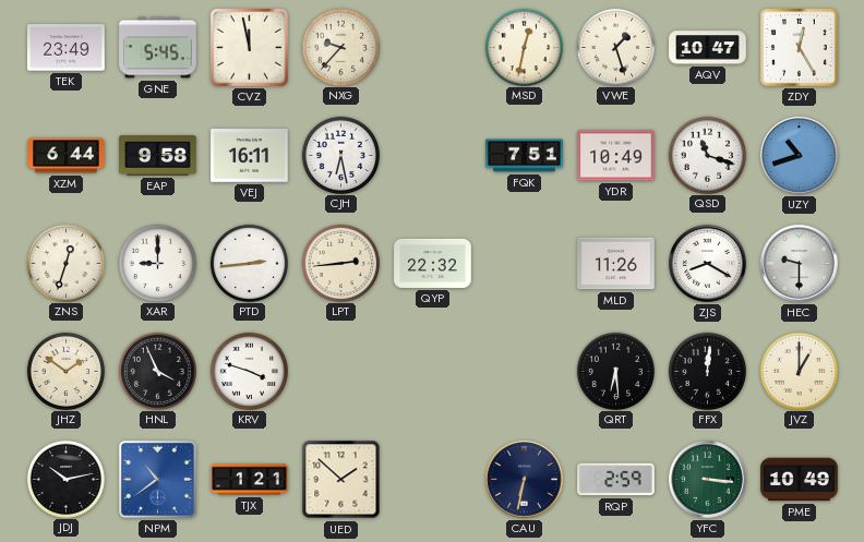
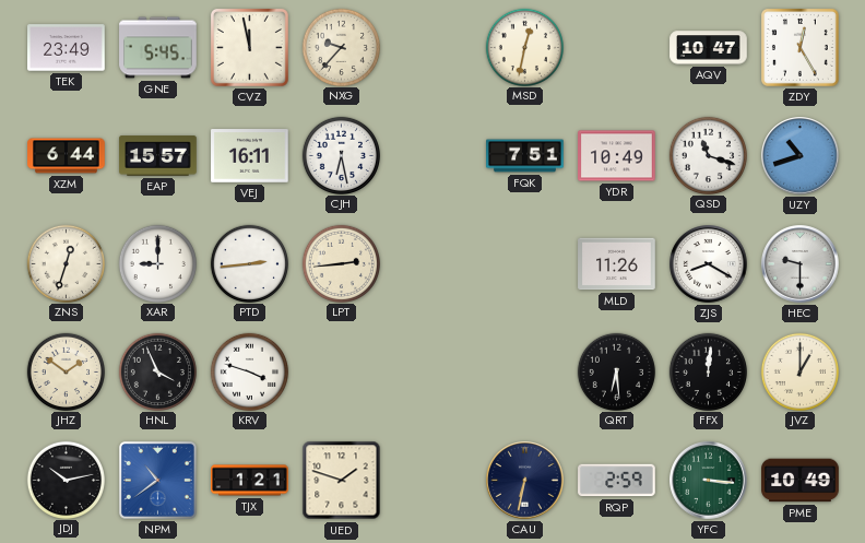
VWE: 1:27 -> none
EAP: 9:58 -> 15:57
QYP: 22:32 -> none
UED: 1:52 -> 1:48
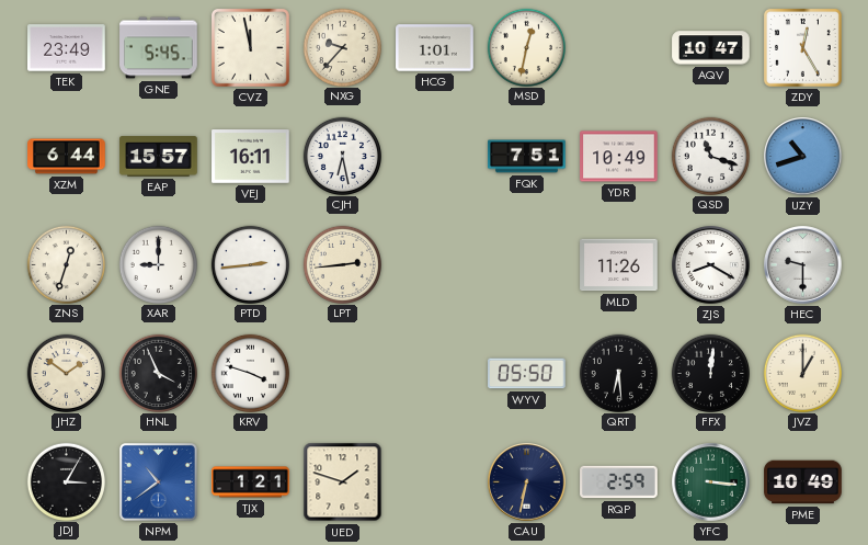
HCG: none -> 1:01
WYV: none -> 05:50
JDJ: 10:13 -> 3:05
